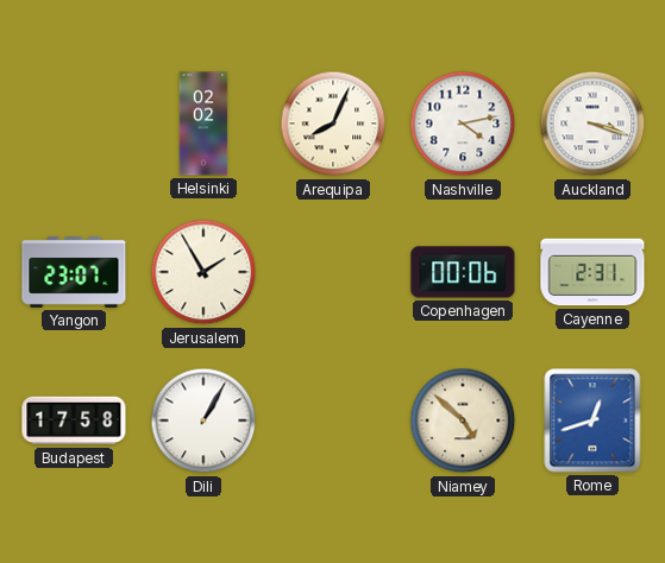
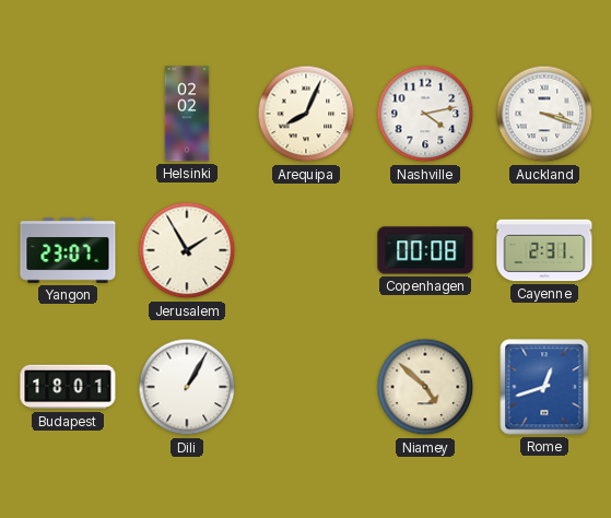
Copenhagen: 00:06 -> 00:08
Budapest: 17:58 -> 18:01
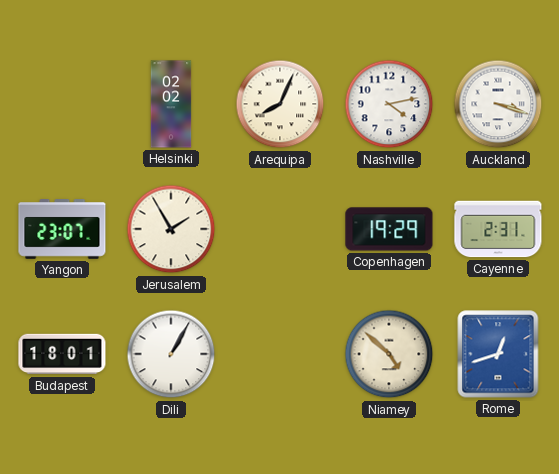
Copenhagen: 00:08 -> 19:29
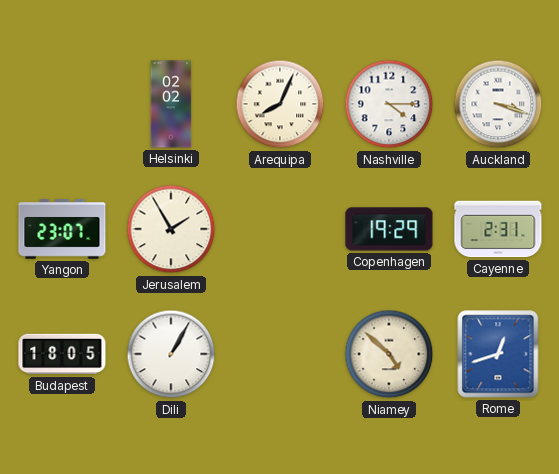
Nashville: 4:13 -> 4:15
Budapest: 18:01 -> 18:05
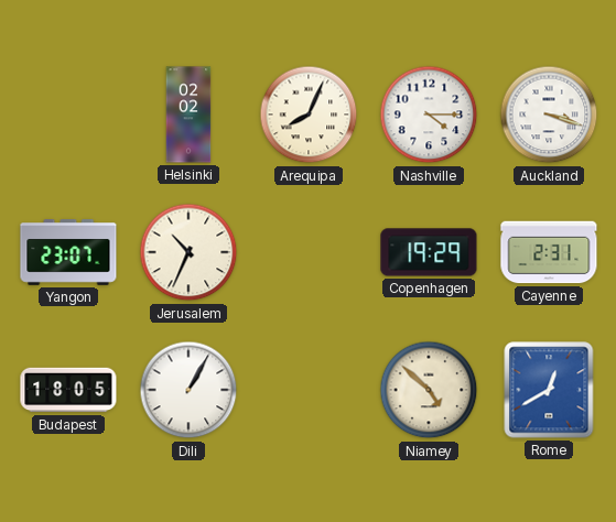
Jerusalem: 1:55 -> 10:34
Rome: 12:42 -> 12:40
